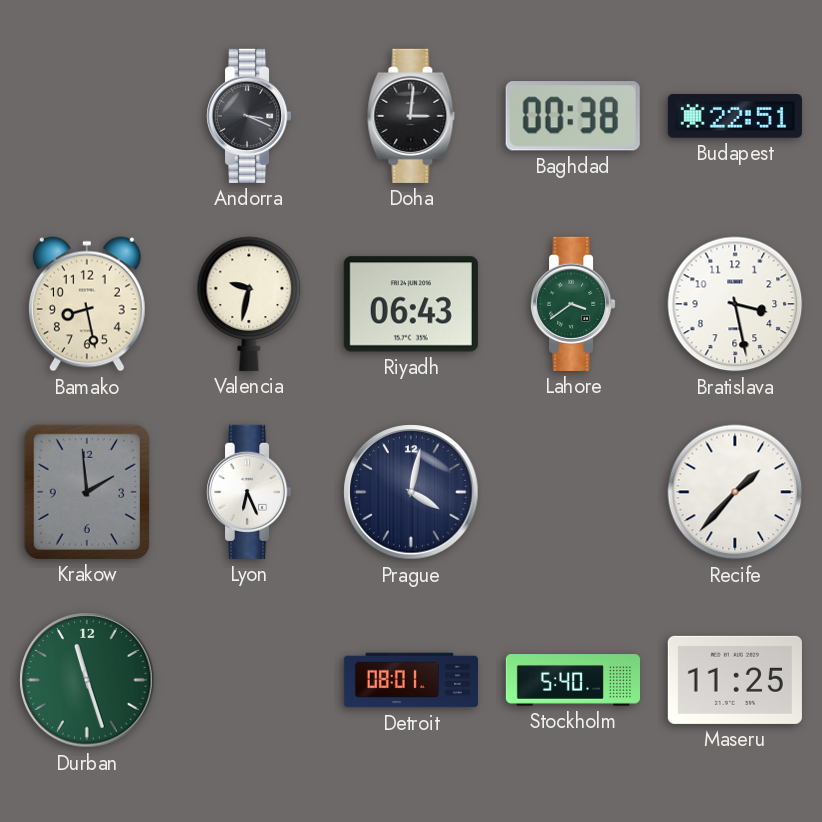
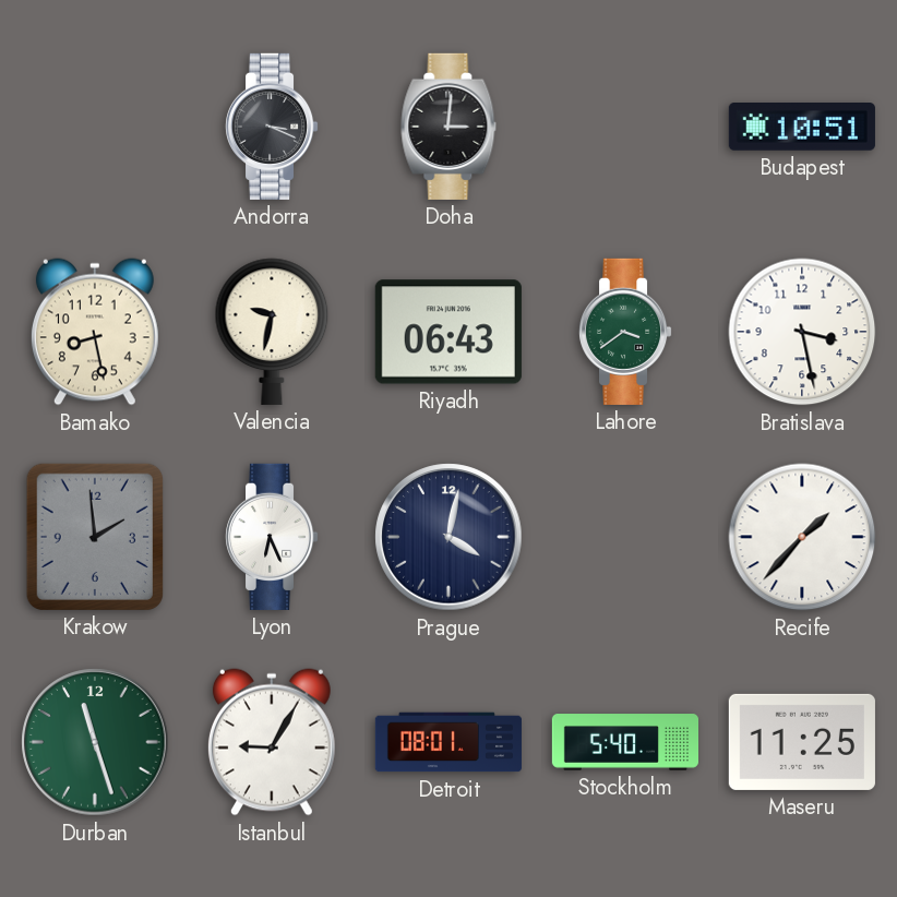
Baghdad: 00:38 -> none
Budapest: 22:51 -> 10:51
Istanbul: none -> 9:05
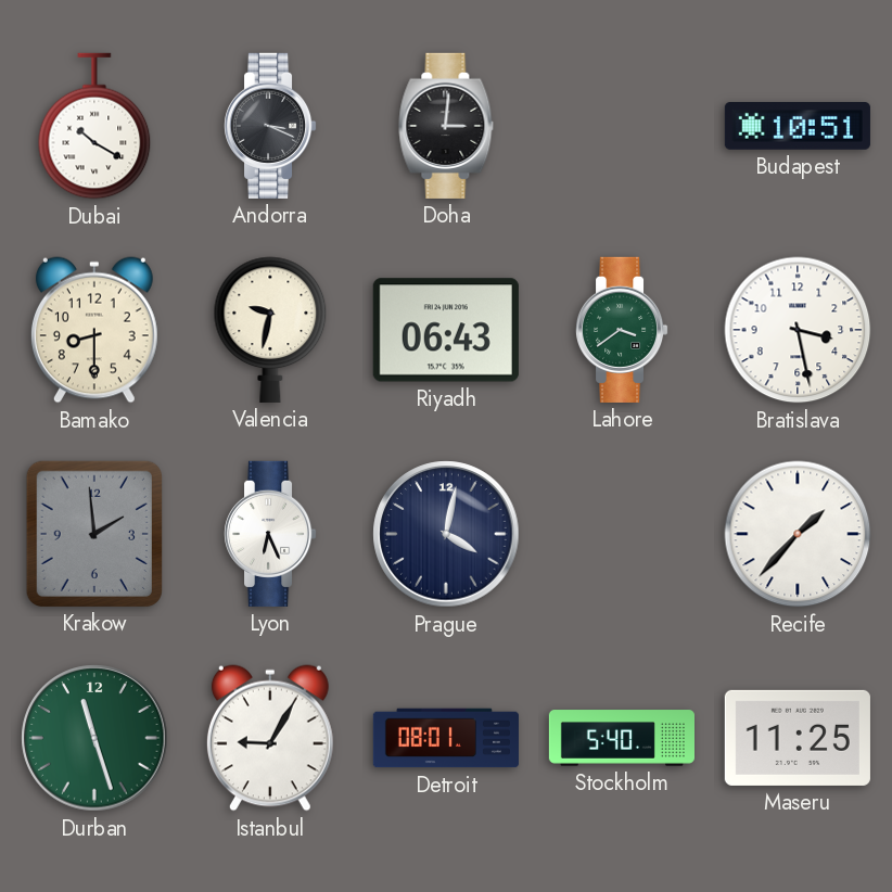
Dubai: none -> 10:20
Bamako: 8:28 -> 8:30
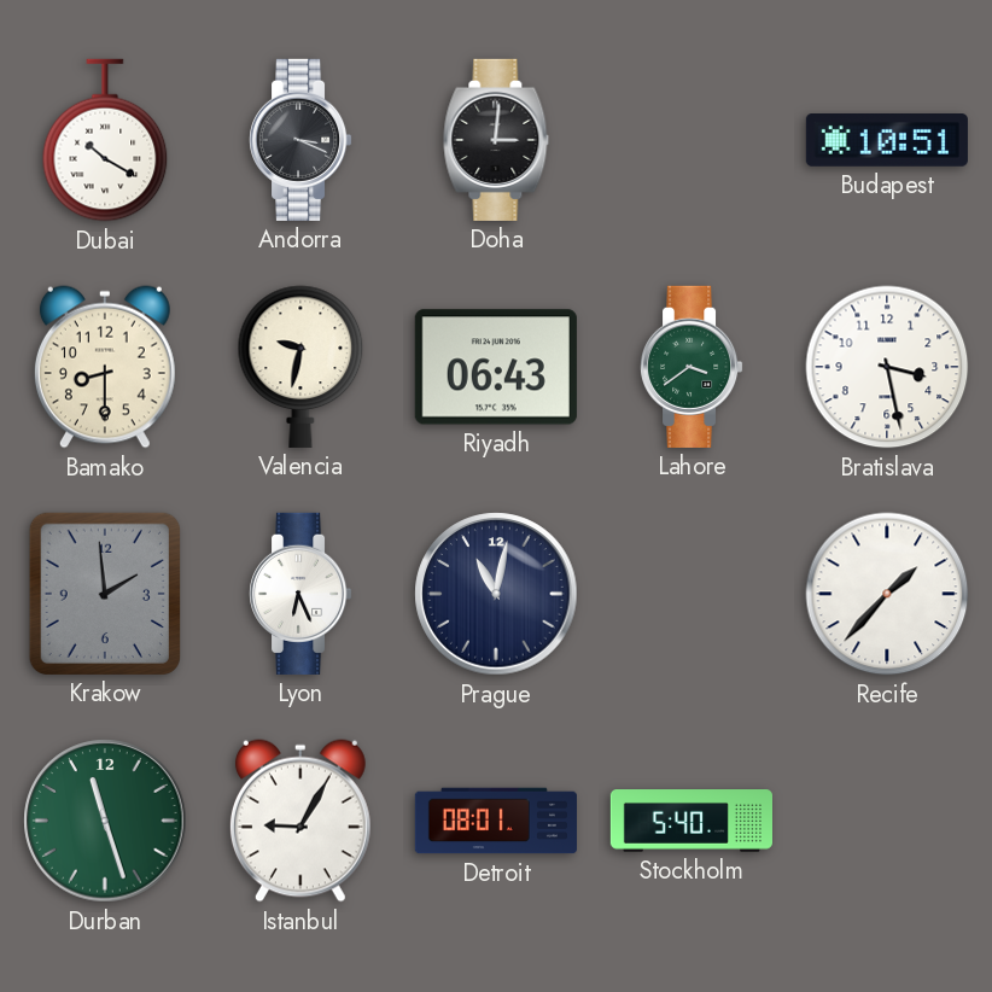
Prague: 4:02 -> 11:02
Maseru: 11:25 -> none
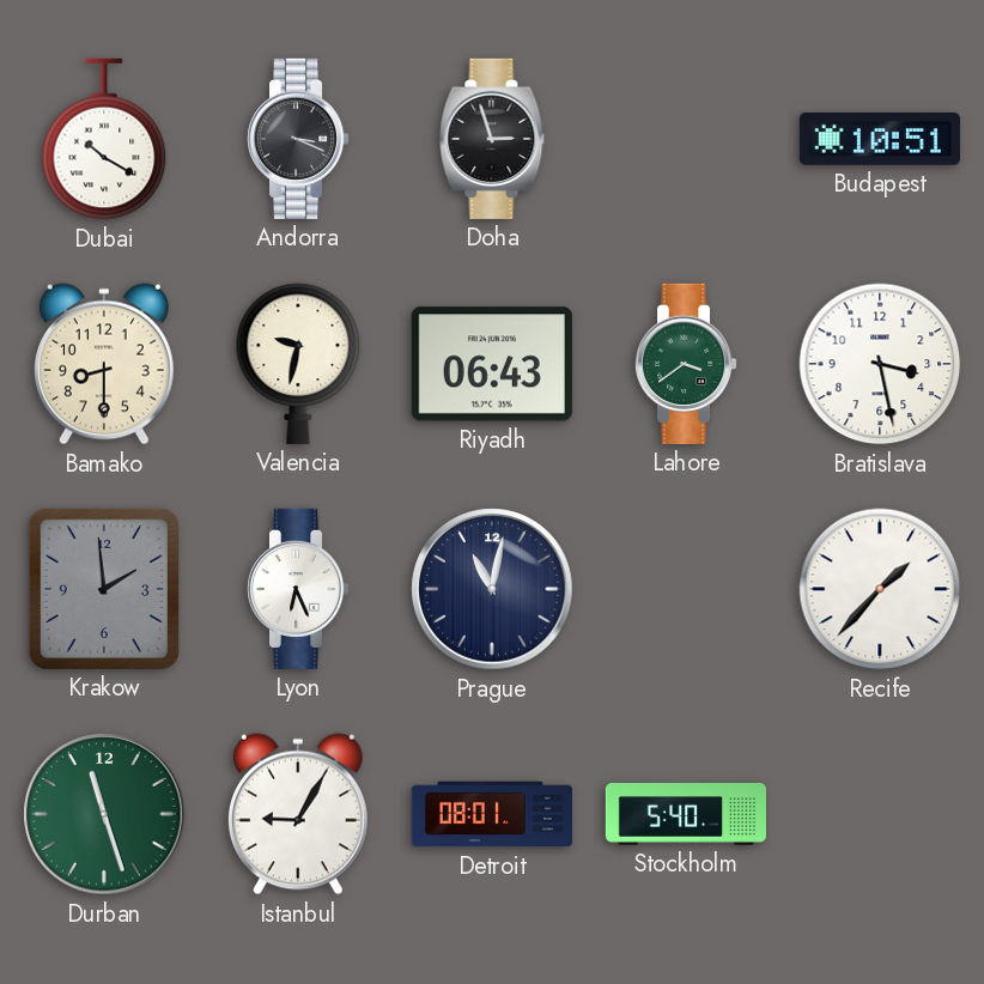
Doha: 3:01 -> 2:57
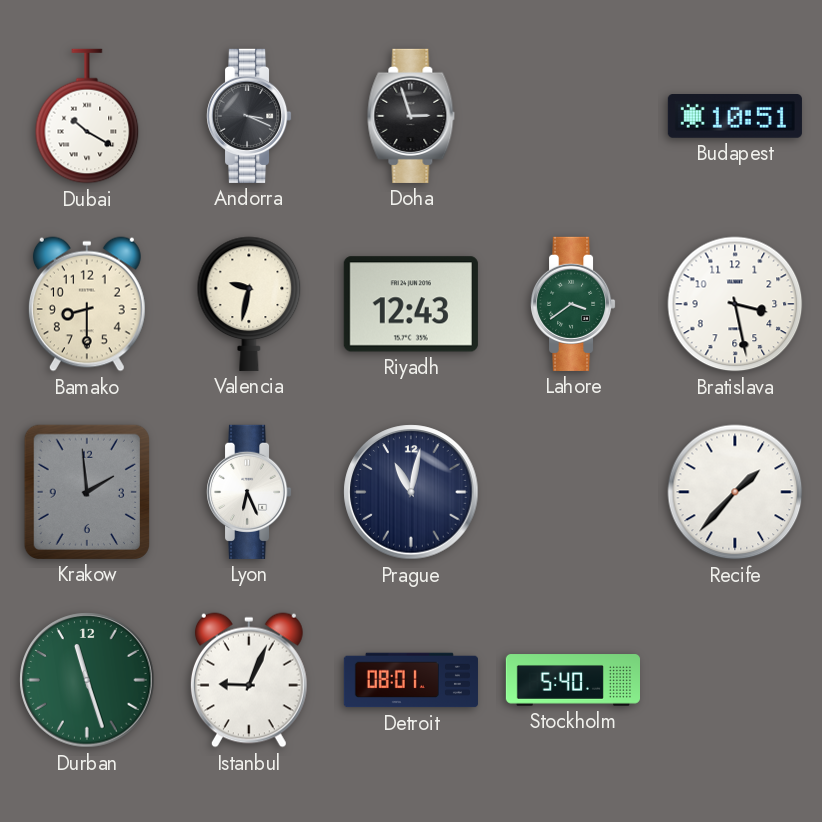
Riyadh: 06:43 -> 12:43
Istanbul: 9:05 -> 9:04
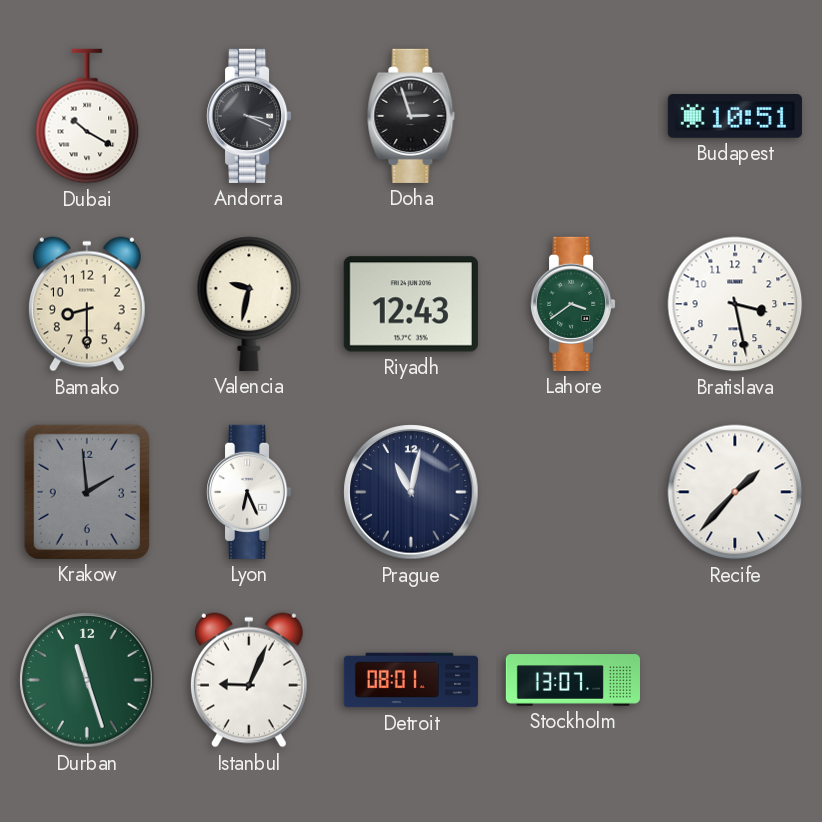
Stockholm: 5:40 -> 13:07
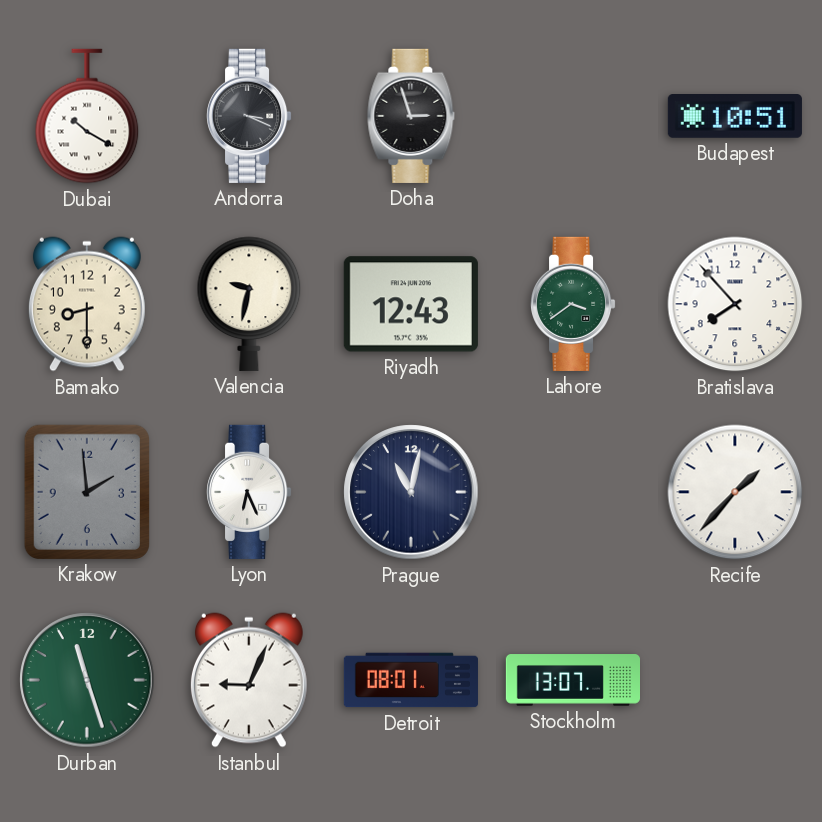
Bratislava: 3:28 -> 7:53
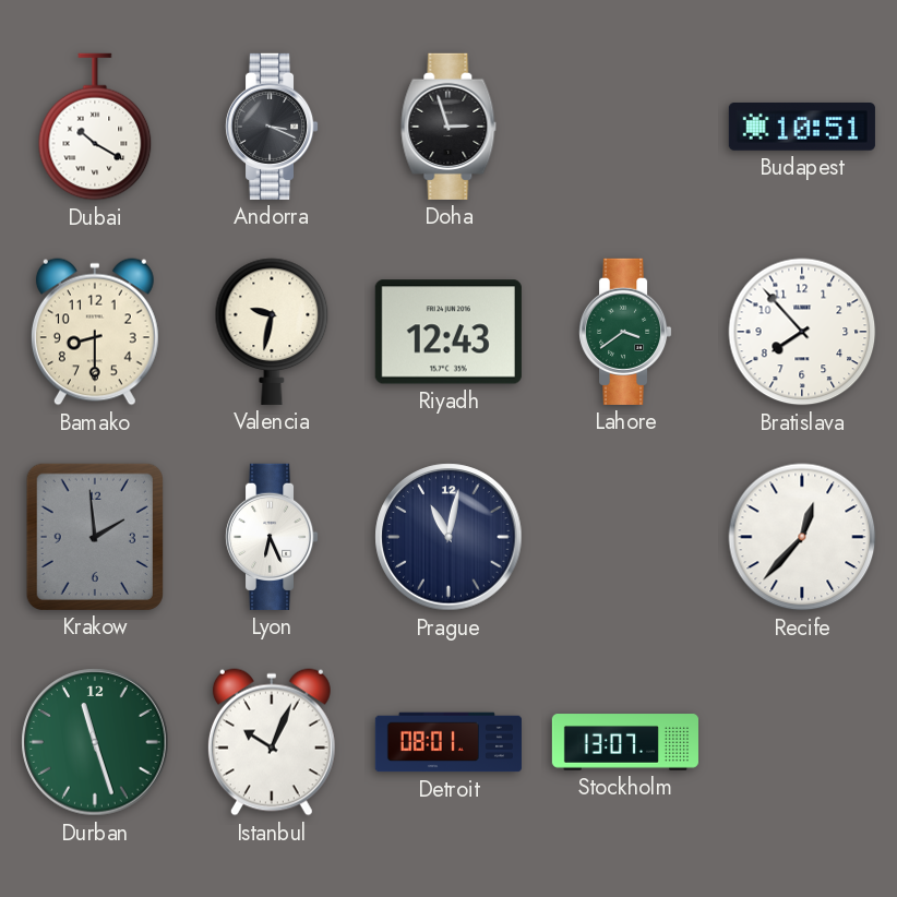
Recife: 1:37 -> 12:37
Istanbul: 9:04 -> 10:04
